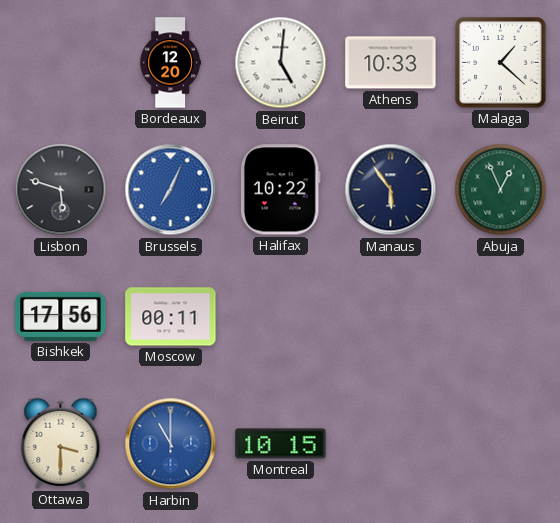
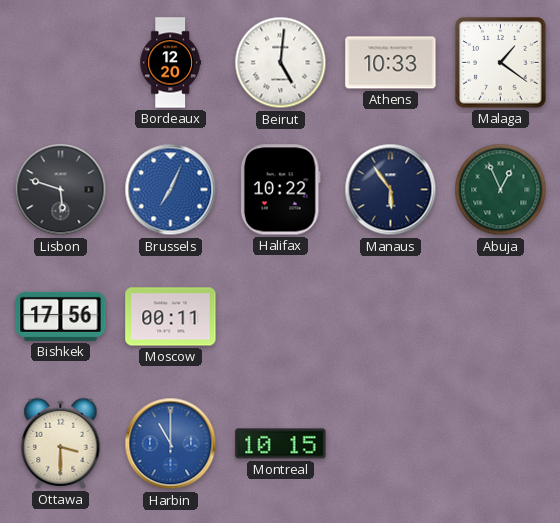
Malaga: 1:22 -> 1:21
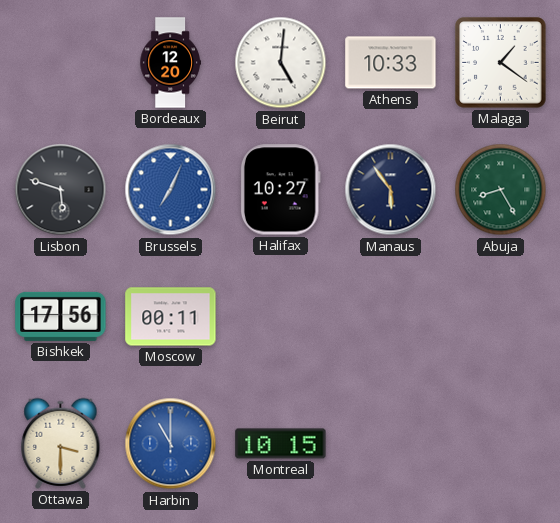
Halifax: 10:22 -> 10:27
Abuja: 12:56 -> 8:25
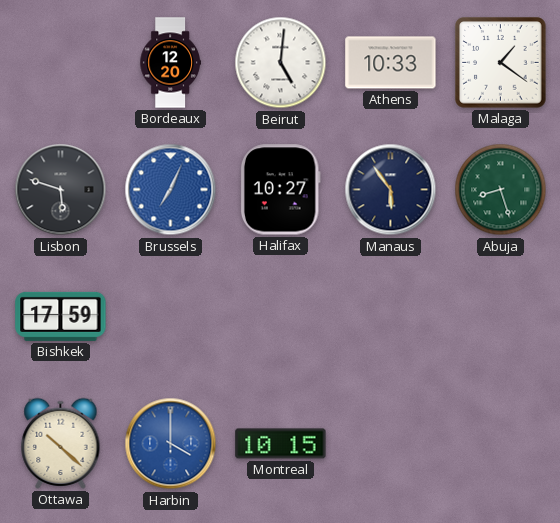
Abuja: 8:25 -> 8:27
Bishkek: 17:56 -> 17:59
Moscow: 00:11 -> none
Ottawa: 3:30 -> 10:22
Harbin: 11:00 -> 4:00
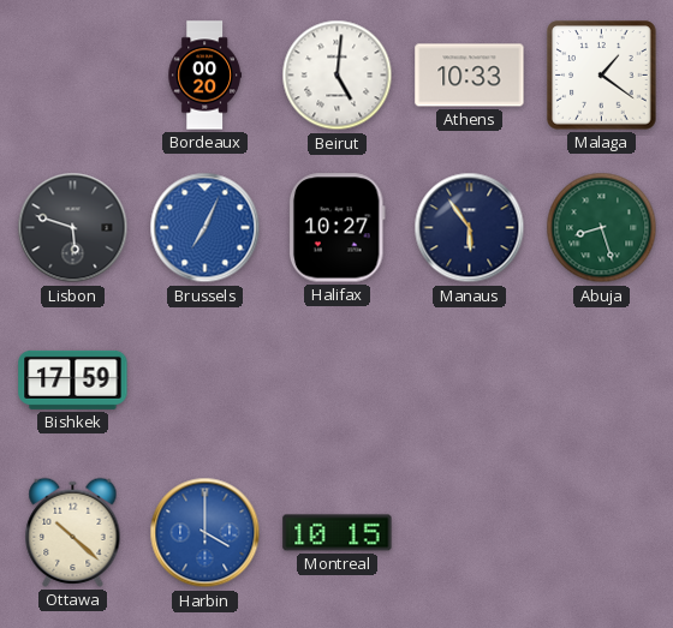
Bordeaux: 12:20 -> 00:20
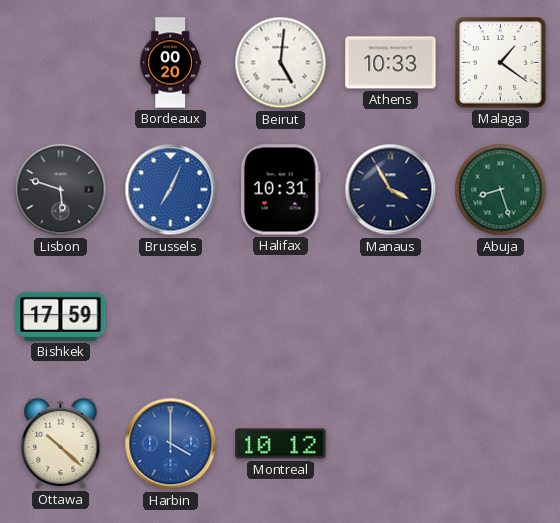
Halifax: 10:27 -> 10:31
Manaus: 5:54 -> 3:55
Montreal: 10:15 -> 10:12
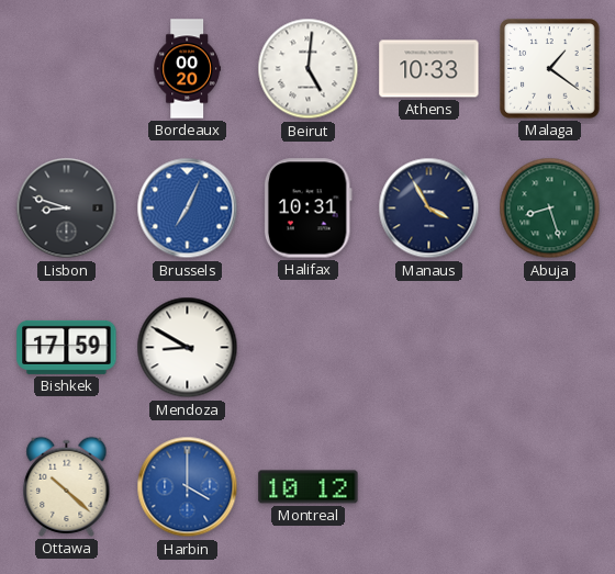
Lisbon: 5:48 -> 8:48
Mendoza: none -> 8:50
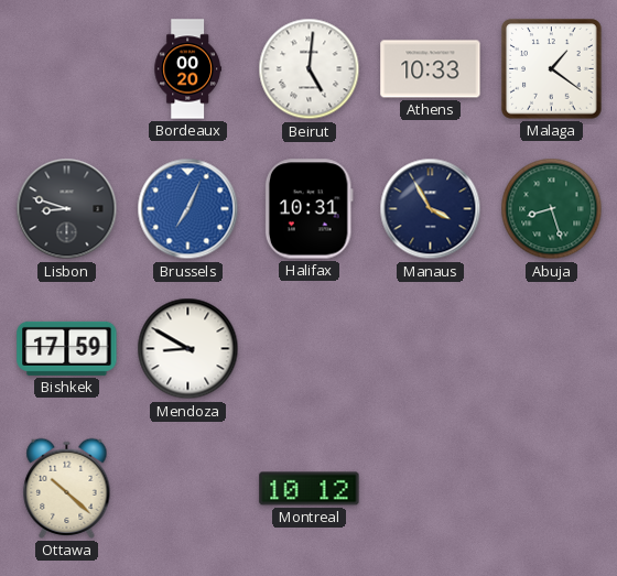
Harbin: 4:00 -> none
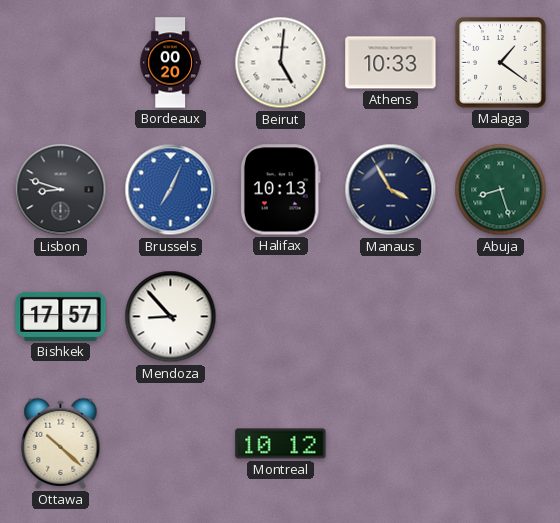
Halifax: 10:31 -> 10:13
Bishkek: 17:59 -> 17:57
Mendoza: 8:50 -> 8:53
